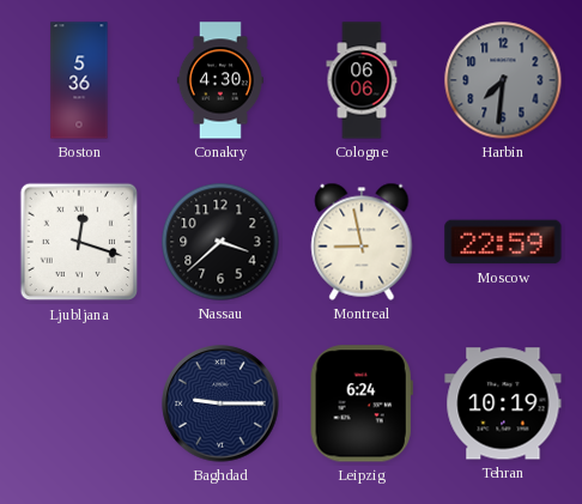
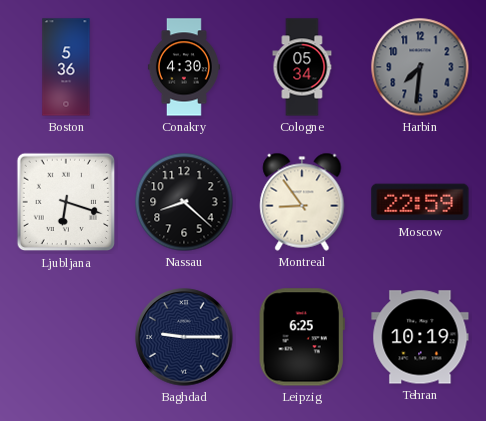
Cologne: 06:06 -> 05:34
Ljubljana: 12:18 -> 6:18
Nassau: 3:38 -> 8:22
Montreal: 8:58 -> 8:54
Leipzig: 6:24 -> 6:25
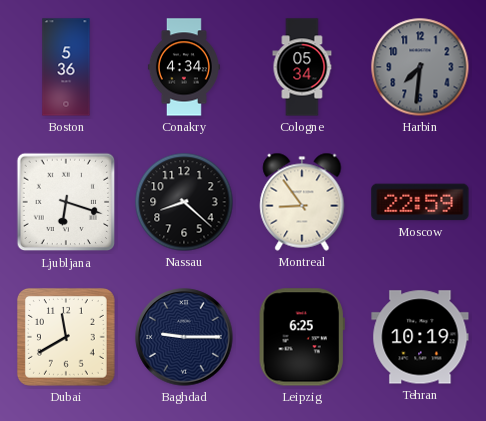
Conakry: 4:30 -> 4:34
Dubai: none -> 11:40
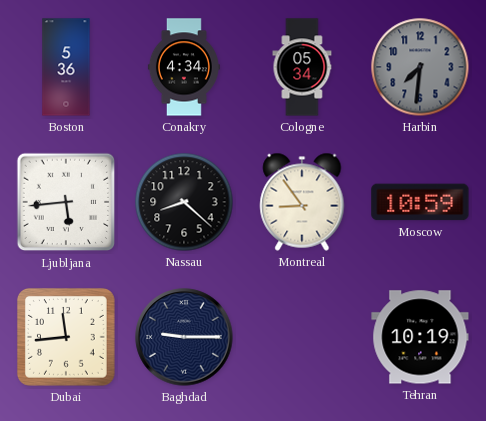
Ljubljana: 6:18 -> 5:44
Moscow: 22:59 -> 10:59
Dubai: 11:40 -> 11:44
Leipzig: 6:25 -> none
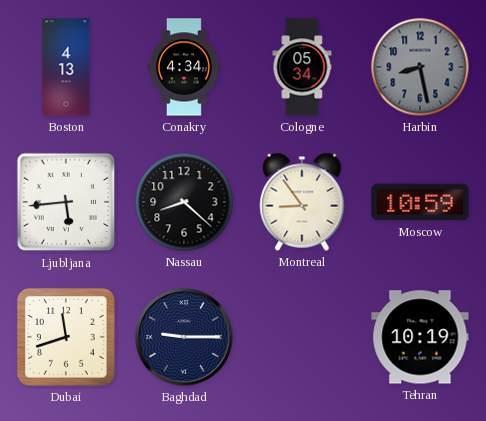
Boston: 5:36 -> 4:13
Harbin: 7:31 -> 8:28
Dubai: 11:44 -> 11:42
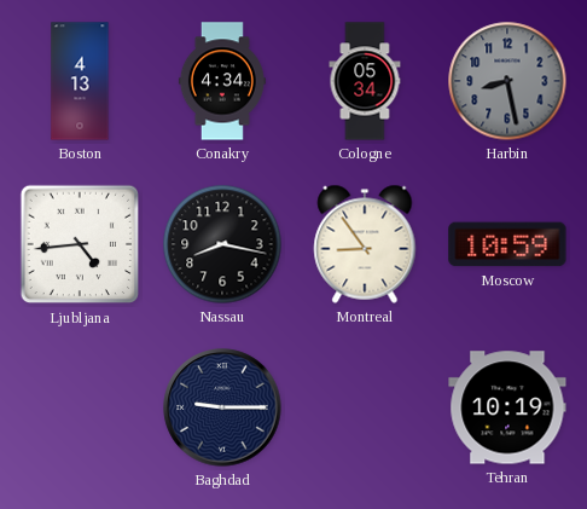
Ljubljana: 5:44 -> 4:44
Nassau: 8:22 -> 8:17
Dubai: 11:42 -> none
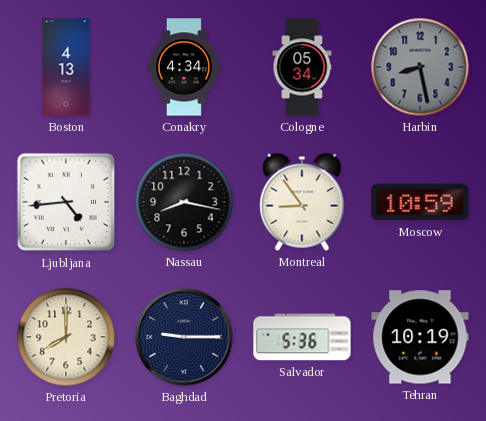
Pretoria: none -> 8:00
Salvador: none -> 5:36
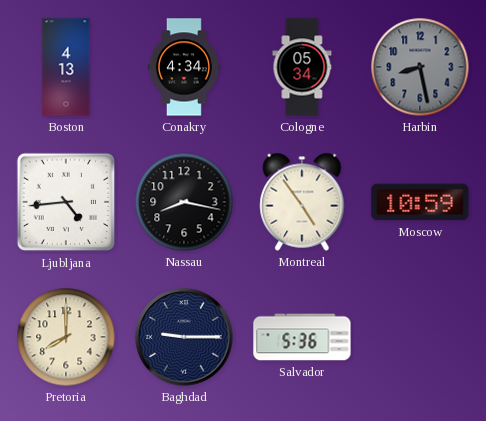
Montreal: 8:54 -> 4:54
Tehran: 10:19 -> none
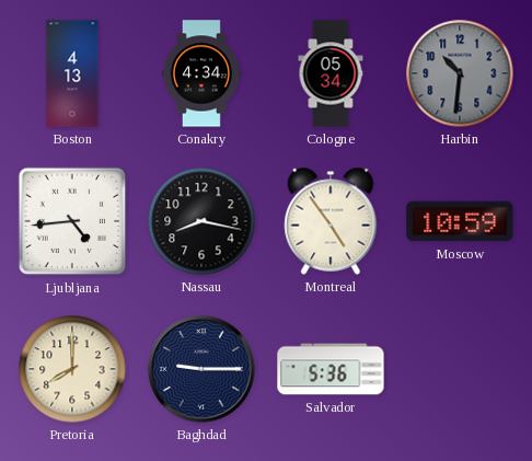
Harbin: 8:28 -> 10:31
